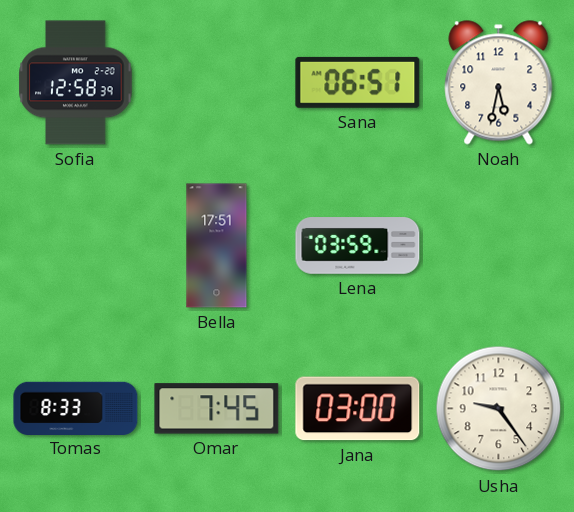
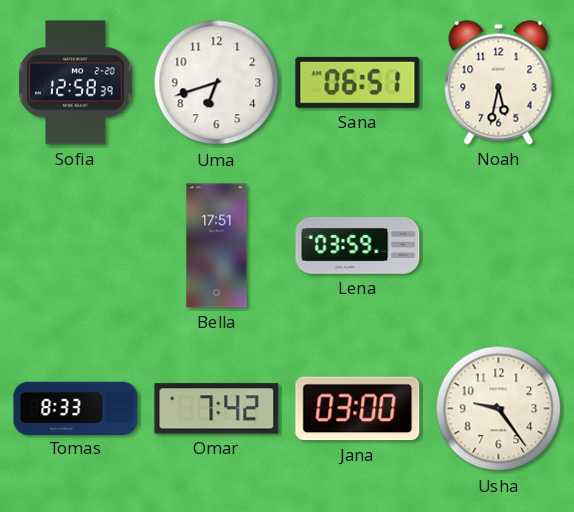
Uma: none -> 6:42
Omar: 7:45 -> 7:42
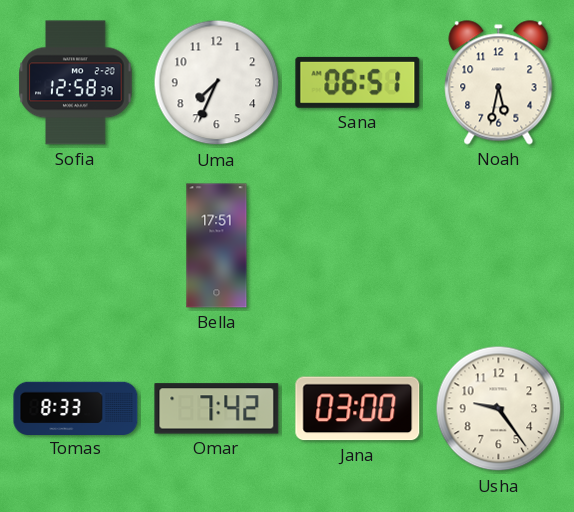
Uma: 6:42 -> 7:34
Lena: 03:59 -> none
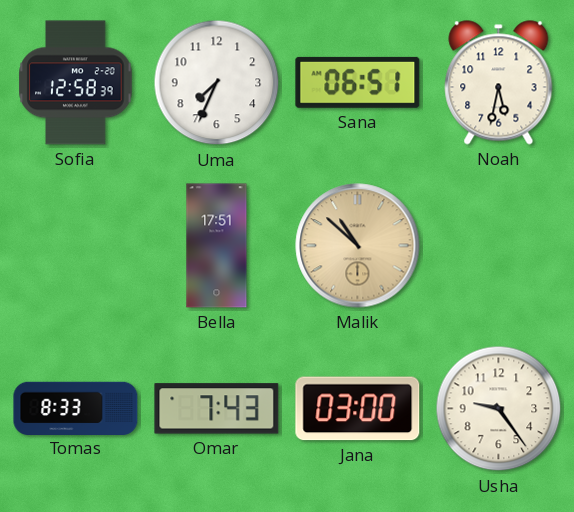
Malik: none -> 10:52
Omar: 7:42 -> 7:43
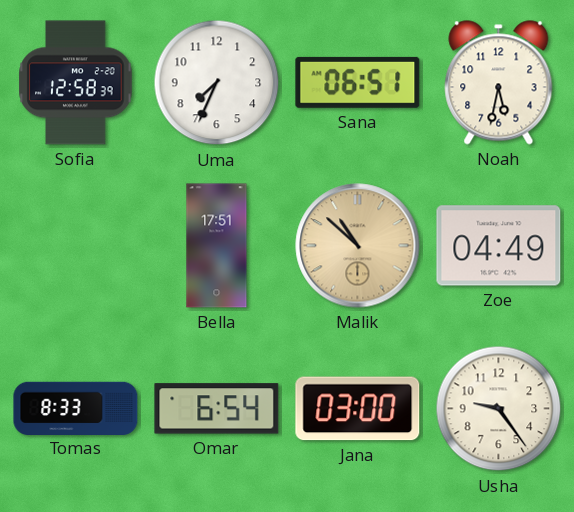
Zoe: none -> 04:49
Omar: 7:43 -> 6:54
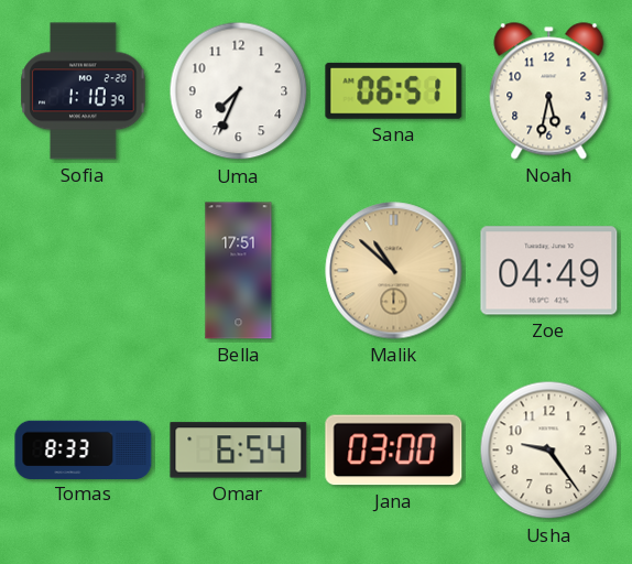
Sofia: 12:58 -> 1:10
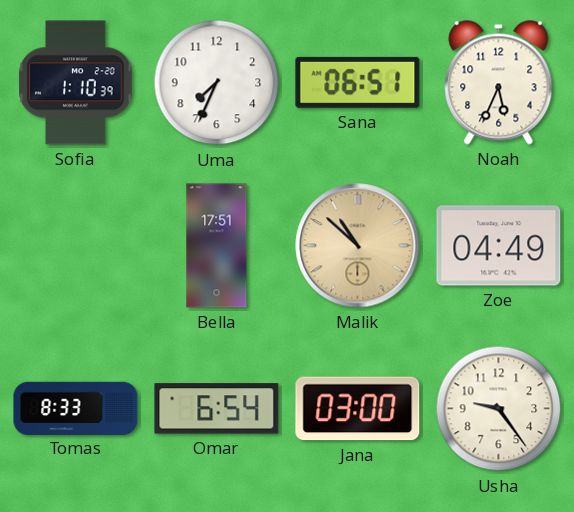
Noah: 5:32 -> 5:34
